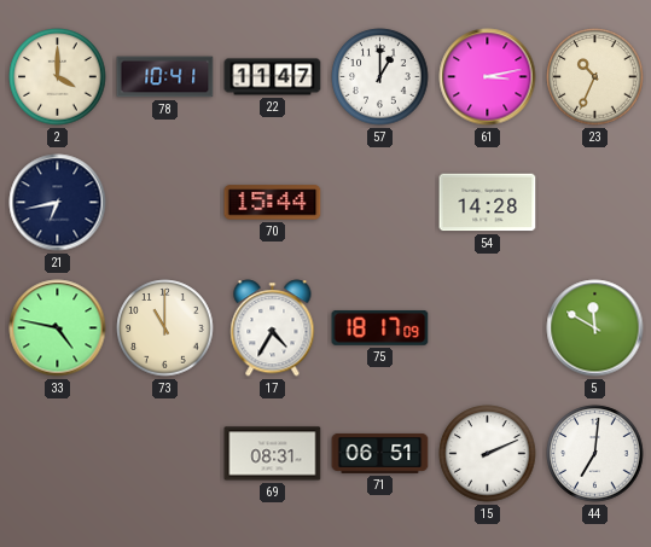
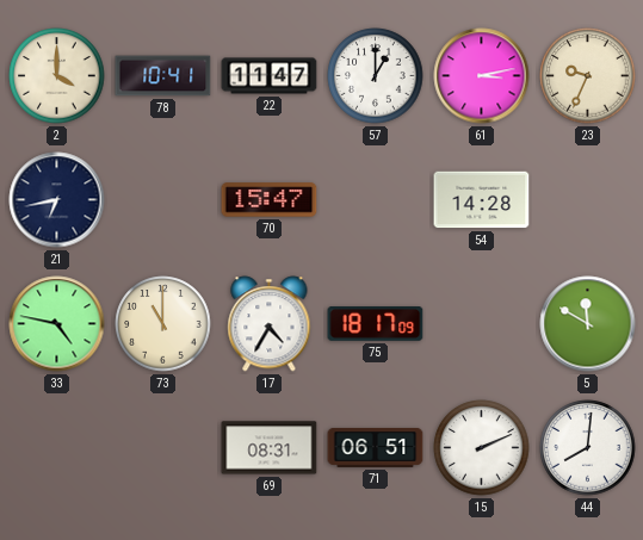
23: 10:34 -> 9:34
70: 15:44 -> 15:47
44: 7:01 -> 8:01
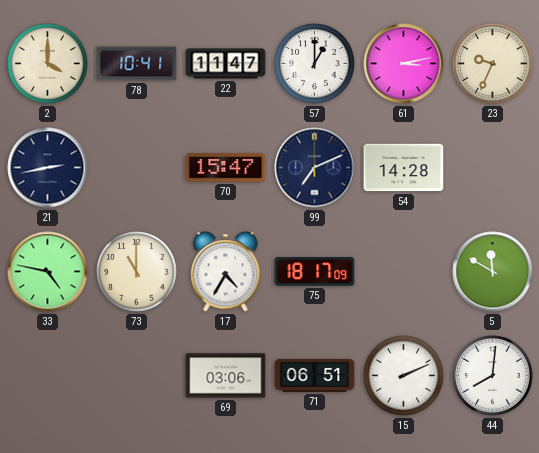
21: 6:43 -> 2:43
99: none -> 7:11
69: 08:31 -> 03:06
